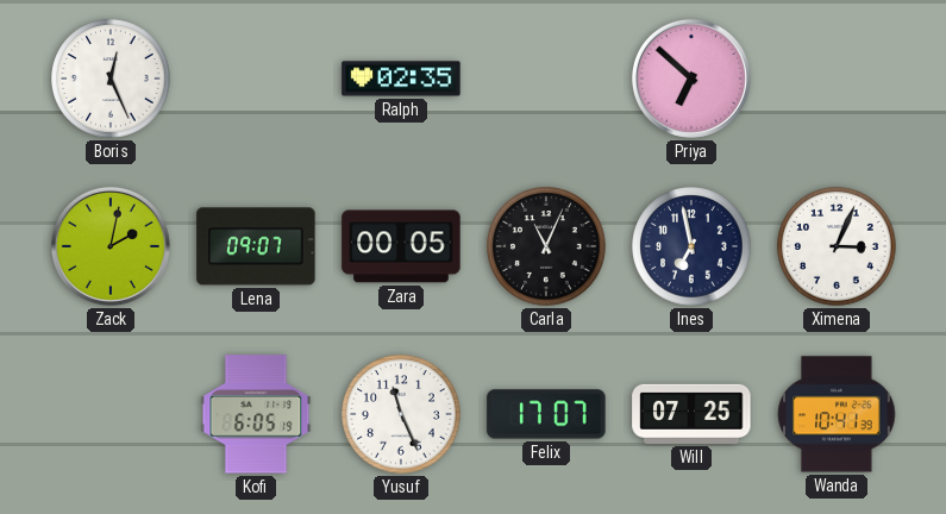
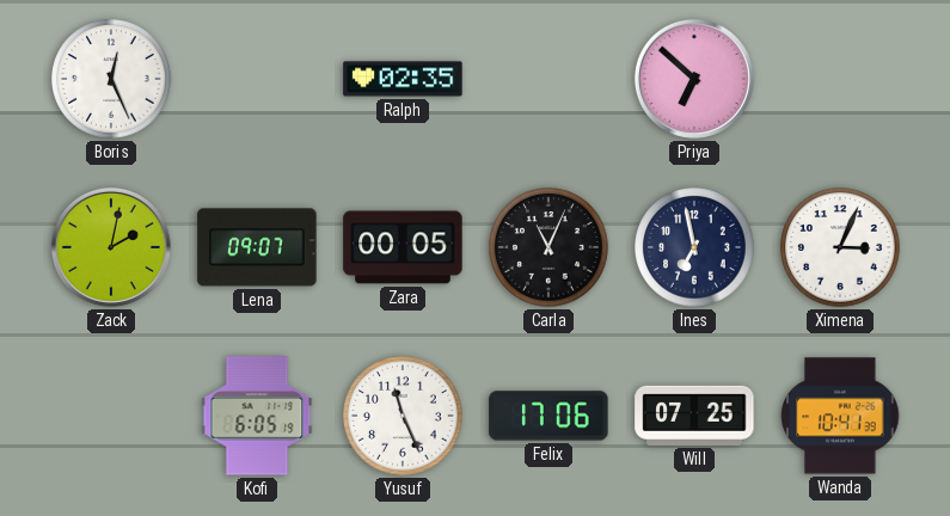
Felix: 17:07 -> 17:06
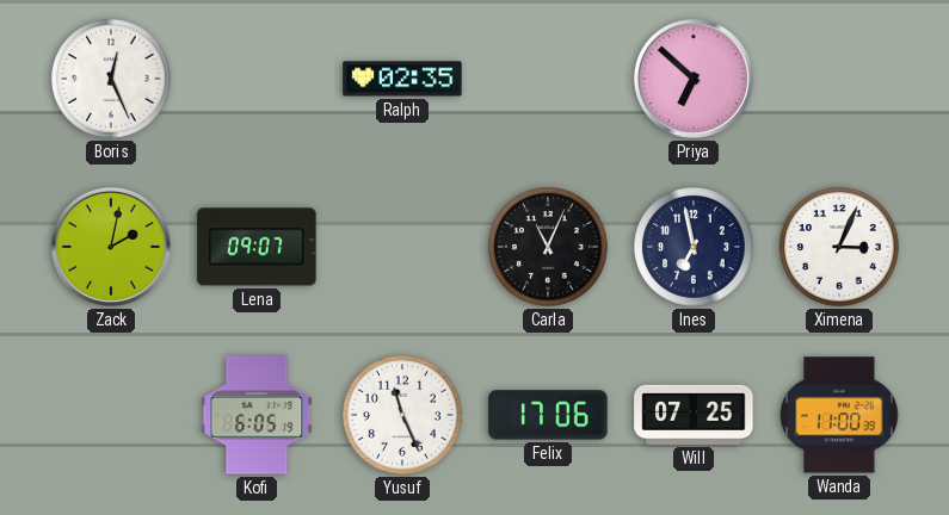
Zara: 00:05 -> none
Wanda: 10:41 -> 11:00
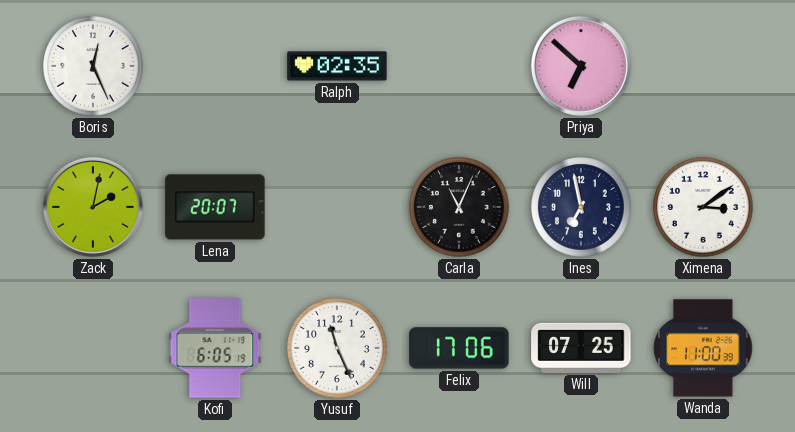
Lena: 09:07 -> 20:07
Ximena: 3:04 -> 3:09
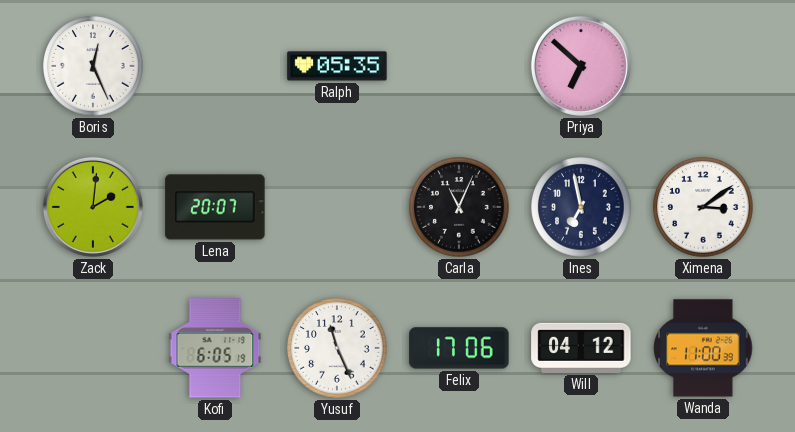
Ralph: 02:35 -> 05:35
Zack: 2:02 -> 2:01
Will: 07:25 -> 04:12
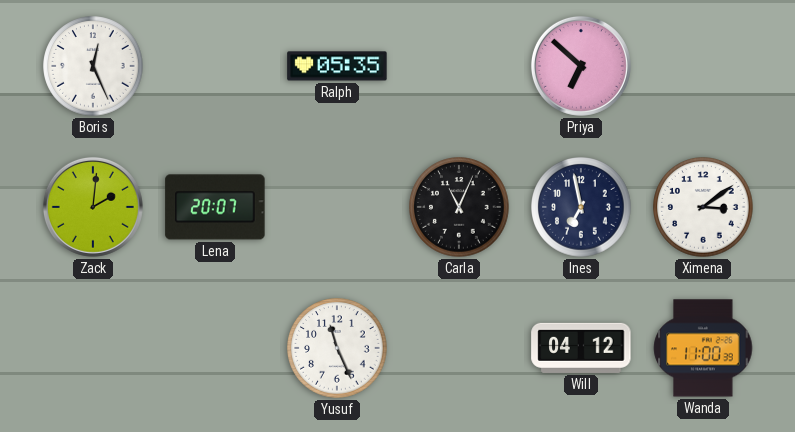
Kofi: 6:05 -> none
Felix: 17:06 -> none
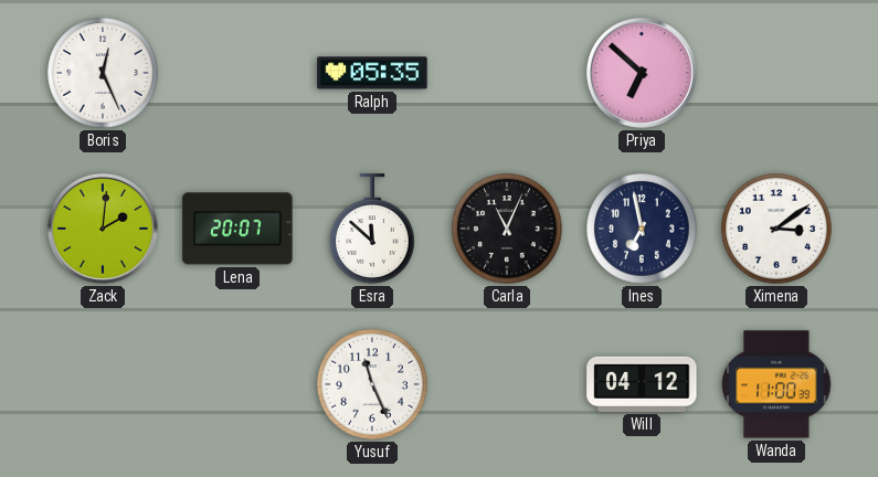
Esra: none -> 11:52
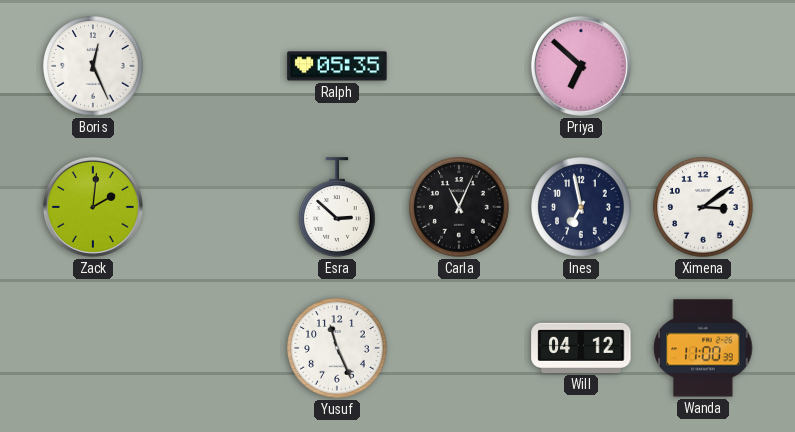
Lena: 20:07 -> none
Esra: 11:52 -> 2:52
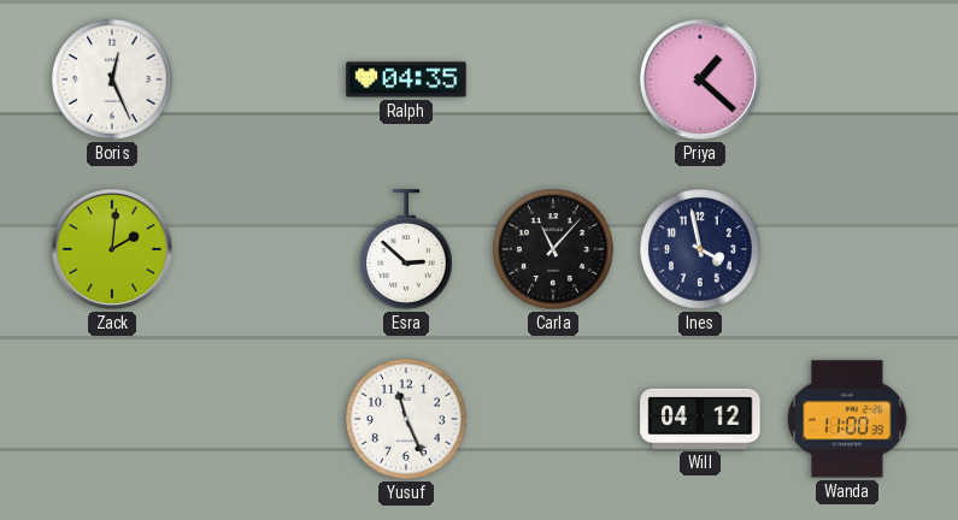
Ralph: 05:35 -> 04:35
Priya: 6:52 -> 1:22
Carla: 11:04 -> 11:07
Ines: 6:58 -> 3:58
Ximena: 3:09 -> none
